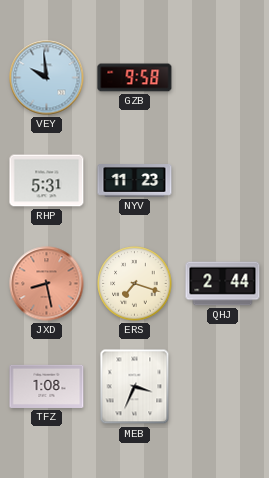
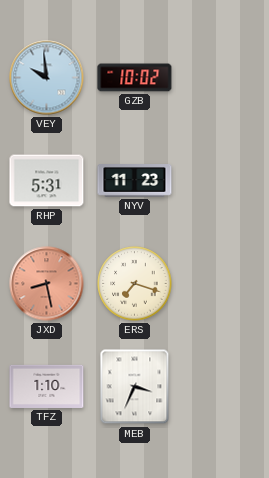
GZB: 9:58 -> 10:02
QHJ: 2:44 -> none
TFZ: 1:08 -> 1:10
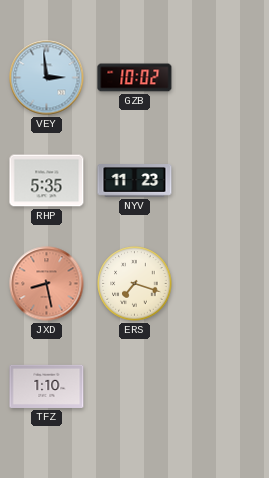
VEY: 9:59 -> 2:59
RHP: 5:31 -> 5:35
MEB: 3:34 -> none
